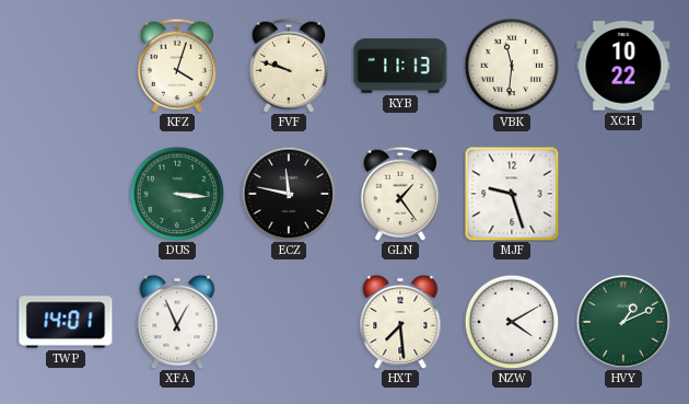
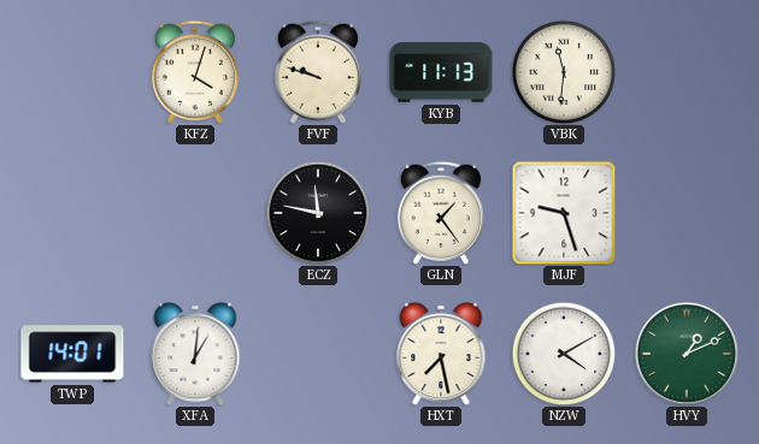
XCH: 10:22 -> none
DUS: 3:16 -> none
XFA: 12:56 -> 1:01
HXT: 7:29 -> 7:28
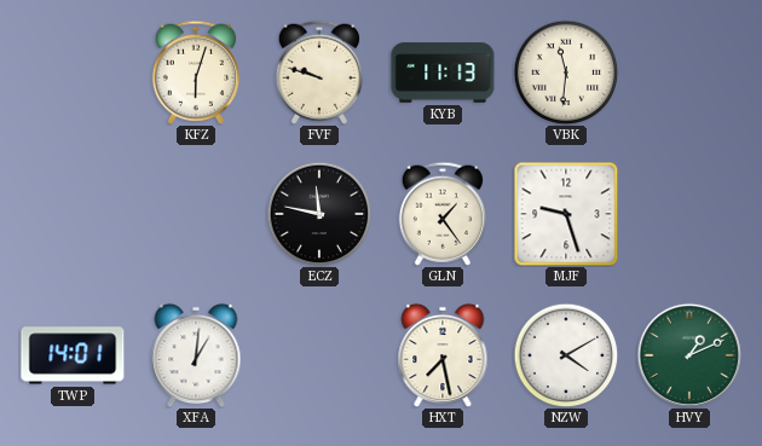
KFZ: 4:03 -> 6:03
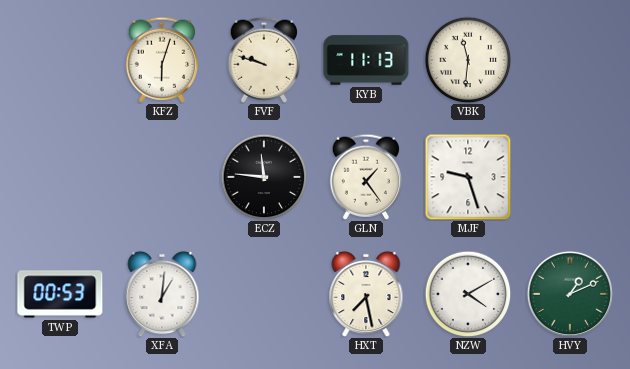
ECZ: 11:47 -> 11:46
TWP: 14:01 -> 00:53
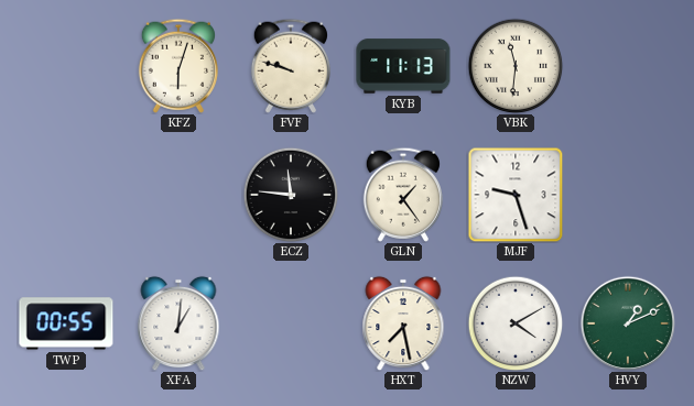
TWP: 00:53 -> 00:55
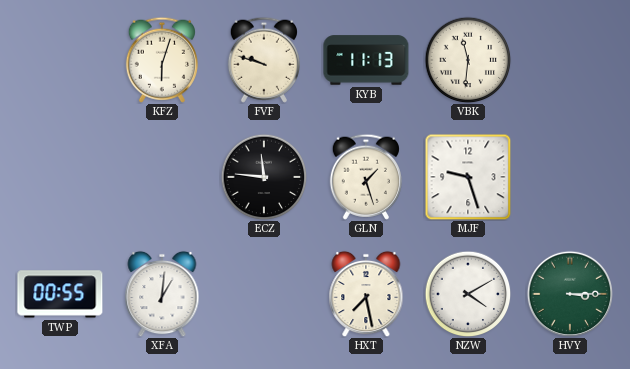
GLN: 1:24 -> 1:27
HVY: 1:11 -> 3:15
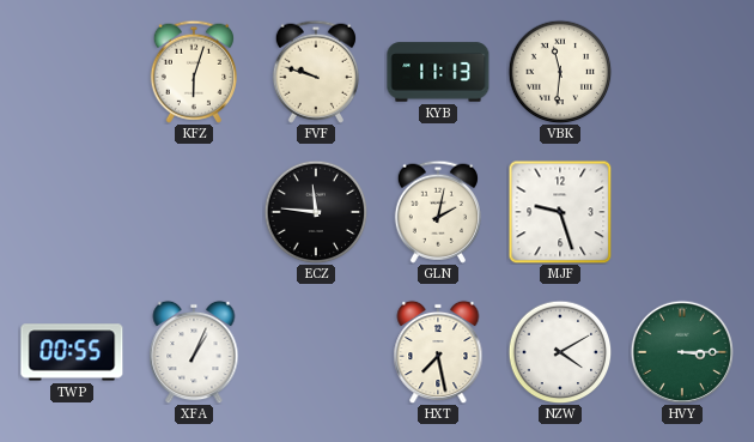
GLN: 1:27 -> 2:02
XFA: 1:01 -> 1:04
